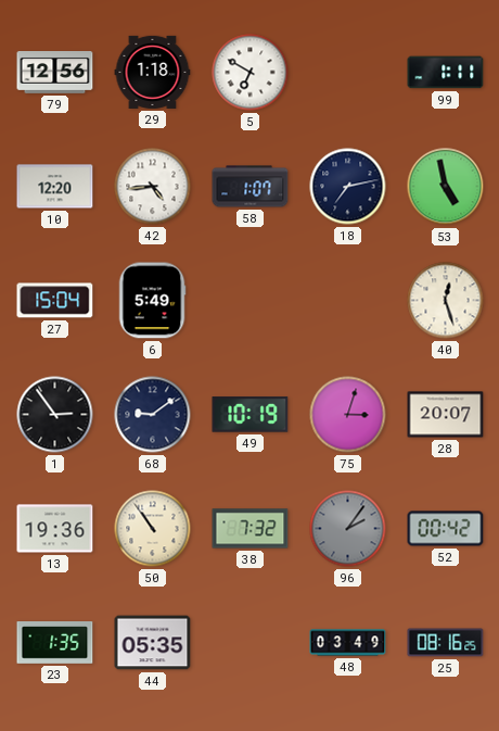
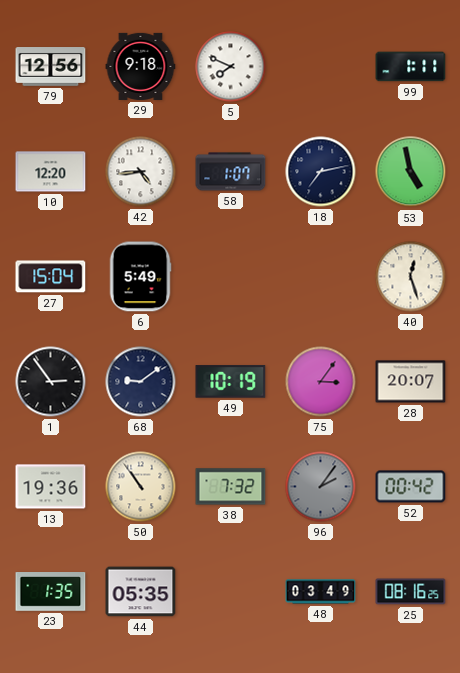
29: 1:18 -> 9:18
5: 6:50 -> 7:49
75: 3:03 -> 3:06
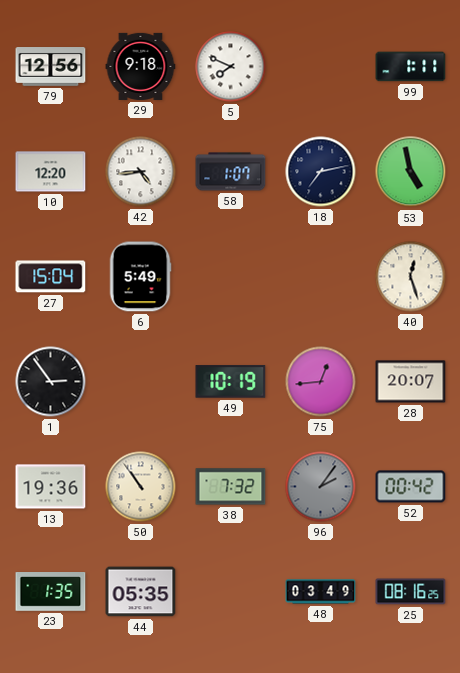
68: 9:09 -> none
75: 3:06 -> 12:44
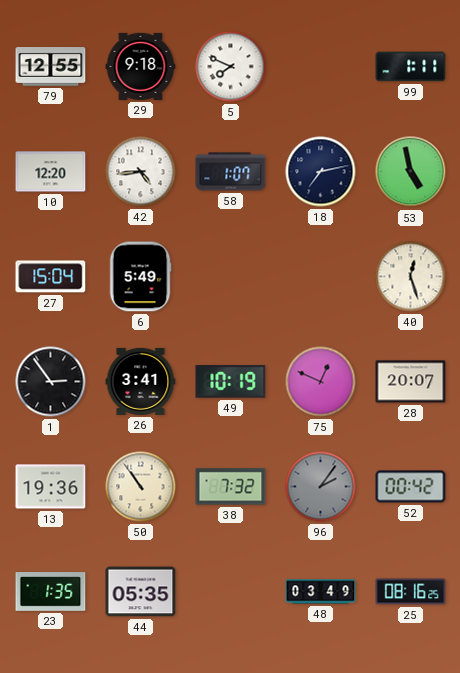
79: 12:56 -> 12:55
26: none -> 3:41
75: 12:44 -> 12:49
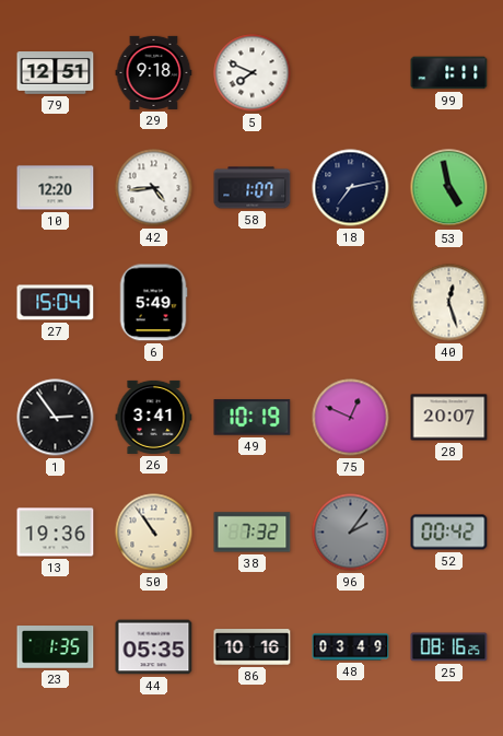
79: 12:55 -> 12:51
86: none -> 10:16
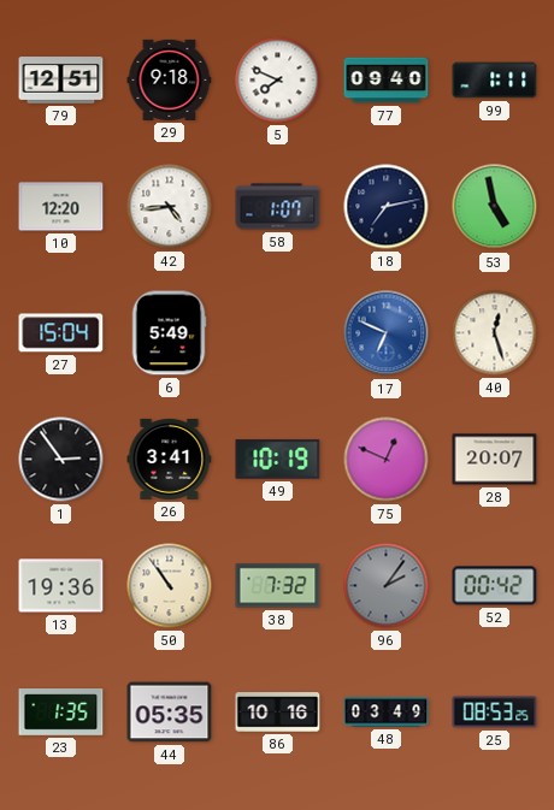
77: none -> 09:40
17: none -> 6:49
25: 08:16 -> 08:53
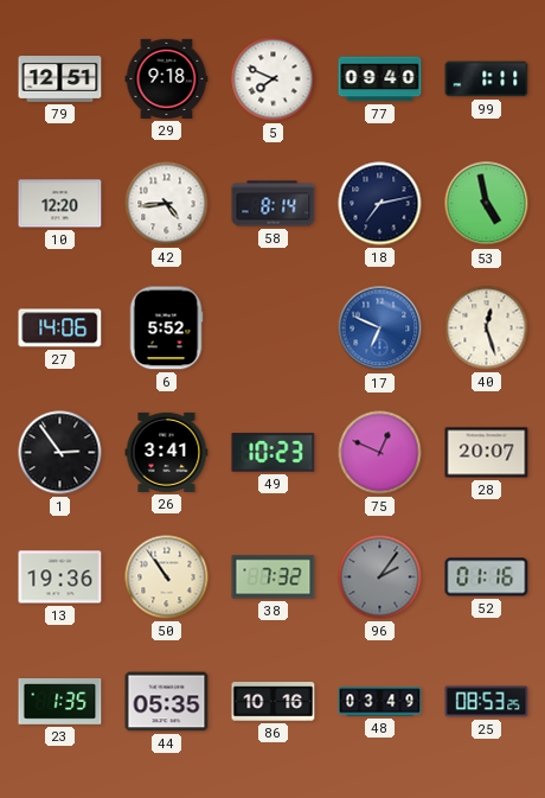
58: 1:07 -> 8:14
27: 15:04 -> 14:06
6: 5:49 -> 5:52
49: 10:19 -> 10:23
52: 00:42 -> 01:16
